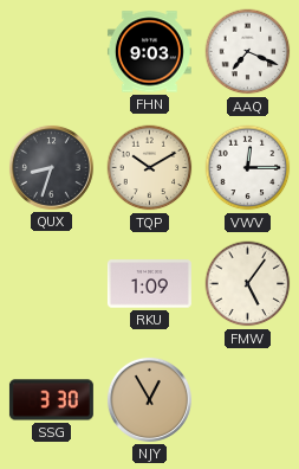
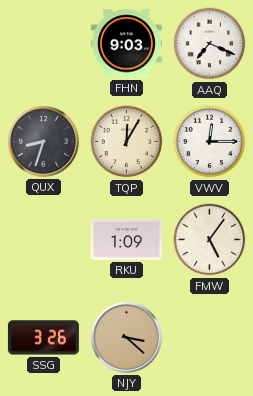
TQP: 10:10 -> 12:05
SSG: 3:30 -> 3:26
NJY: 12:55 -> 3:22
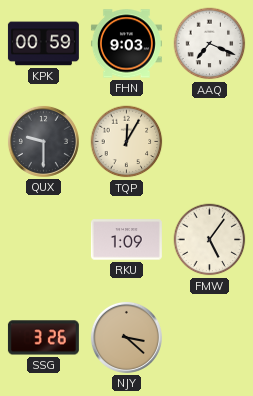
KPK: none -> 00:59
QUX: 8:33 -> 9:30
VWV: 12:15 -> none
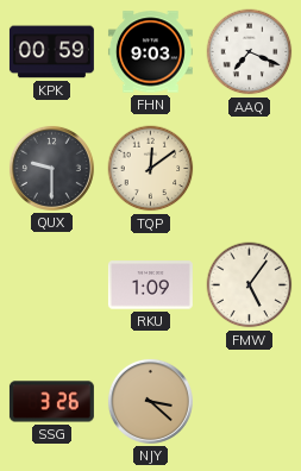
TQP: 12:05 -> 12:09
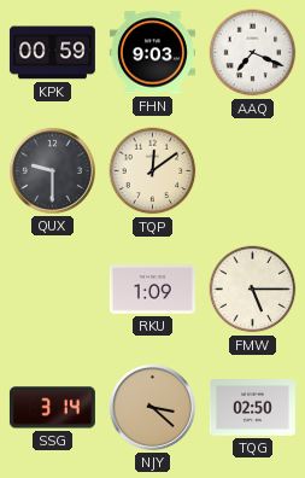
FMW: 5:06 -> 5:15
SSG: 3:26 -> 3:14
TQG: none -> 02:50
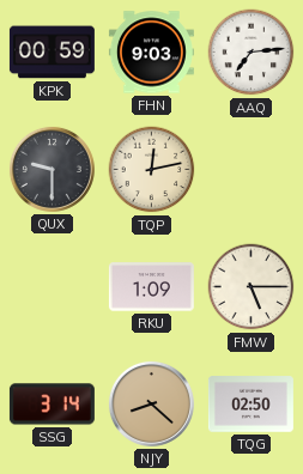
AAQ: 7:19 -> 7:14
TQP: 12:09 -> 12:13
NJY: 3:22 -> 8:22
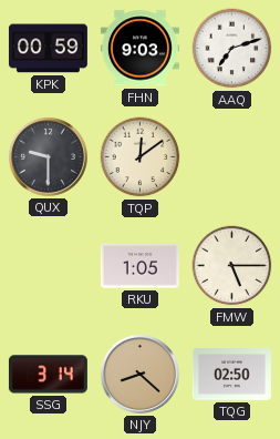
AAQ: 7:14 -> 7:12
TQP: 12:13 -> 12:09
RKU: 1:09 -> 1:05
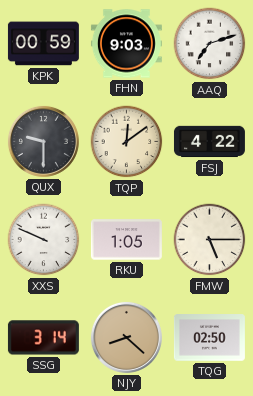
FSJ: none -> 4:22
XXS: none -> 9:49
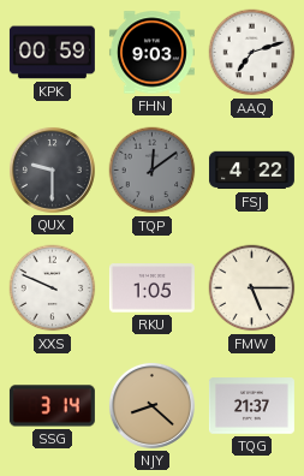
TQP dial: cream -> grey
TQG: 02:50 -> 21:37
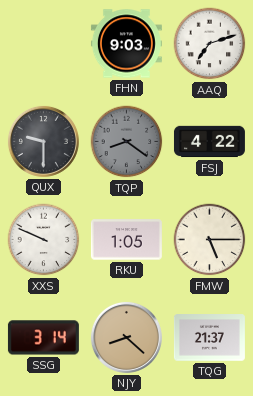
KPK: 00:59 -> none
TQP: 12:09 -> 8:21
